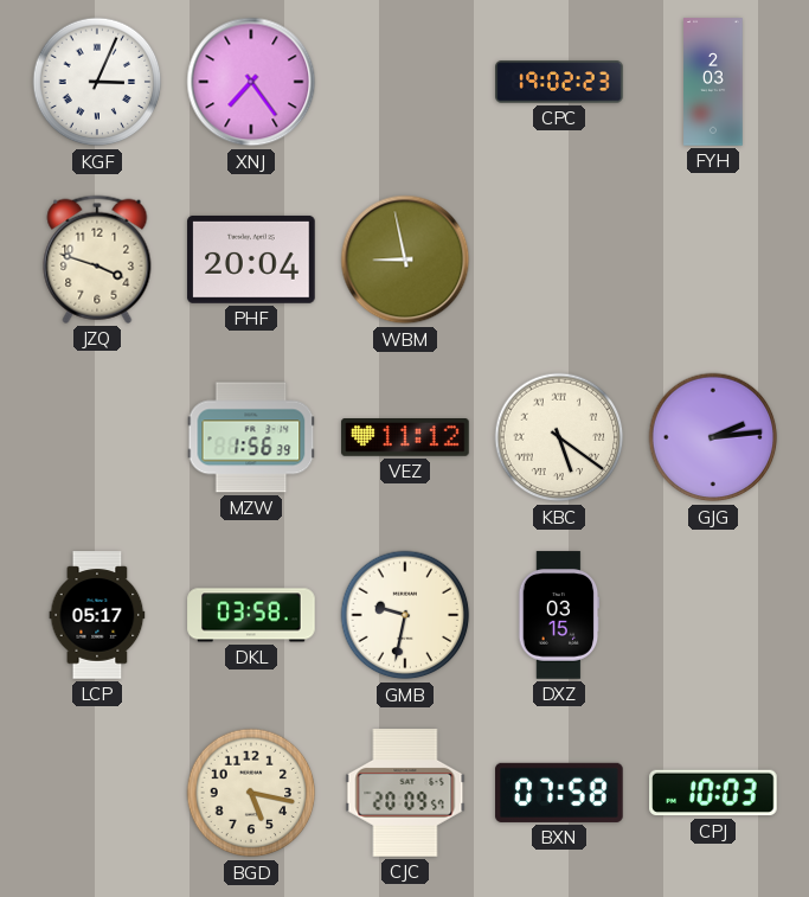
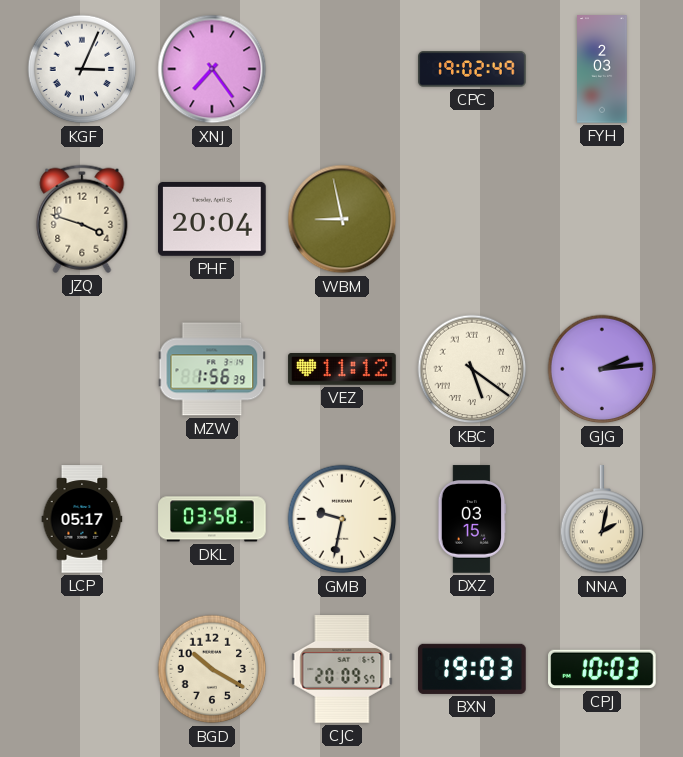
CPC: 19:02:23 -> 19:02:49
NNA: none -> 2:02
BGD: 5:17 -> 10:20
BXN: 07:58 -> 19:03
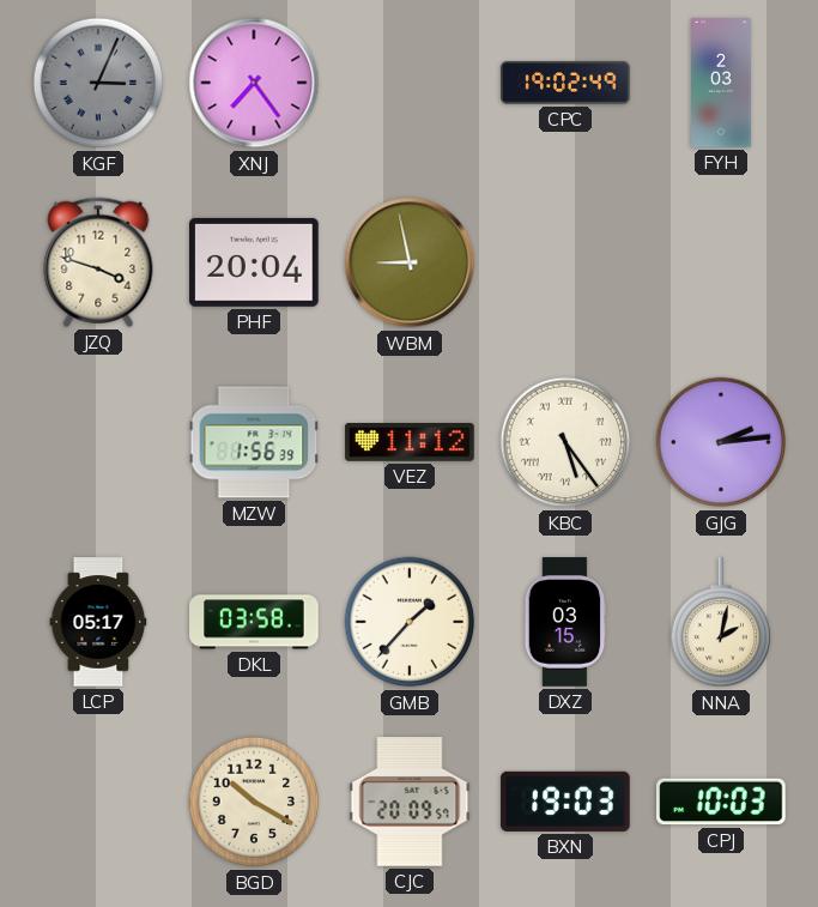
KGF dial: white -> grey
KBC: 5:21 -> 5:24
GMB: 9:32 -> 1:37
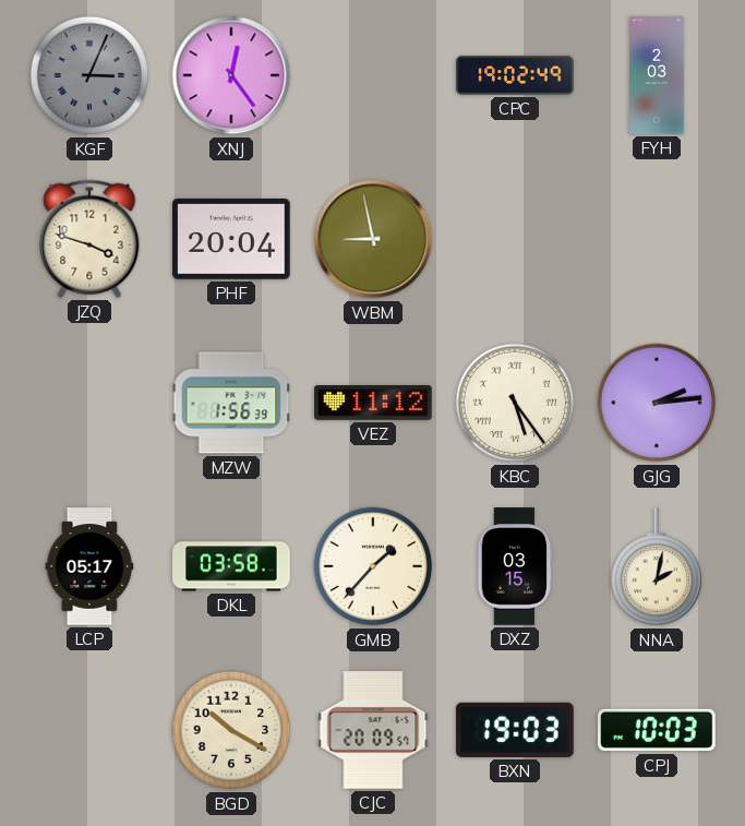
XNJ: 7:24 -> 12:24
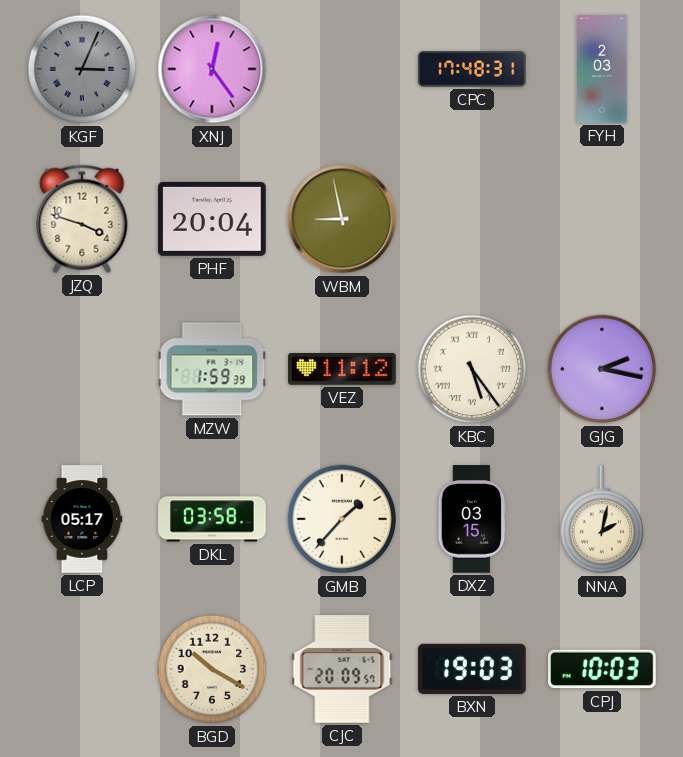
CPC: 19:02 -> 17:48
MZW: 1:56 -> 1:59
GJG: 2:14 -> 2:17
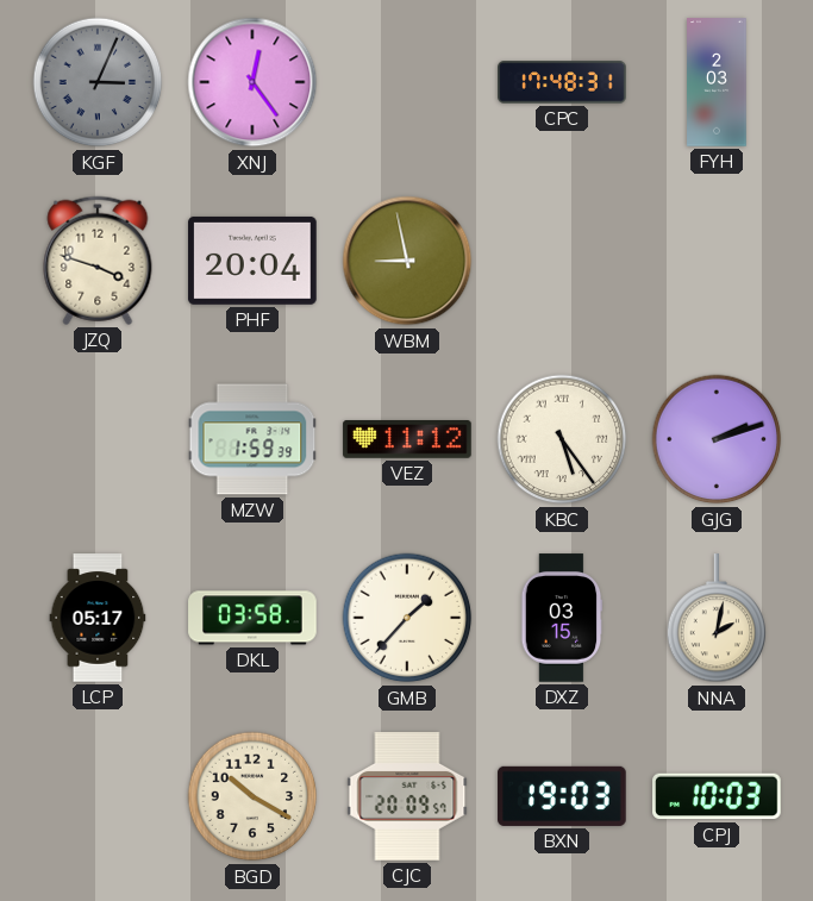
GJG: 2:17 -> 2:12
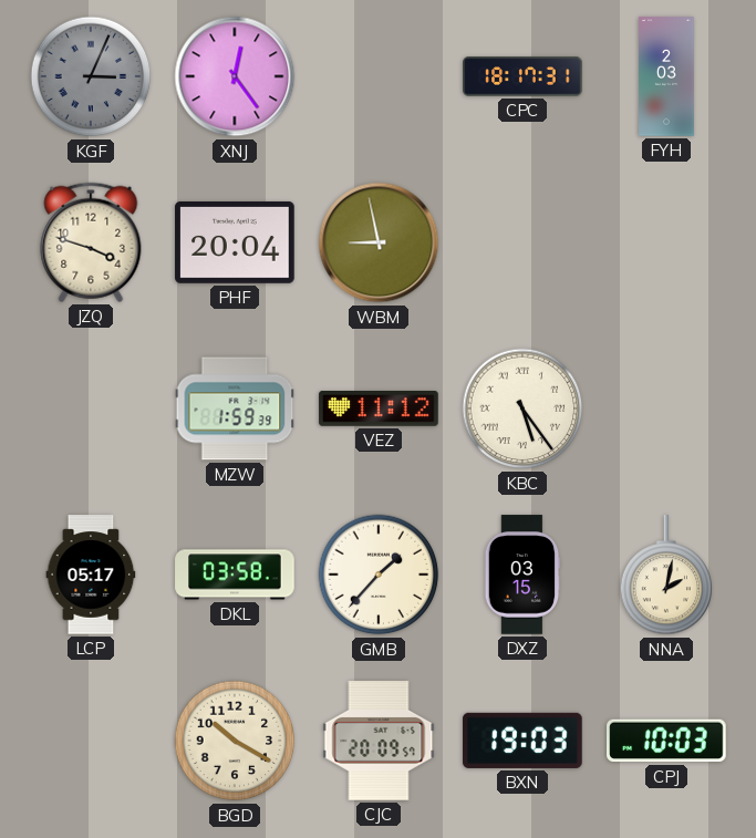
CPC: 17:48 -> 18:17
GJG: 2:12 -> none
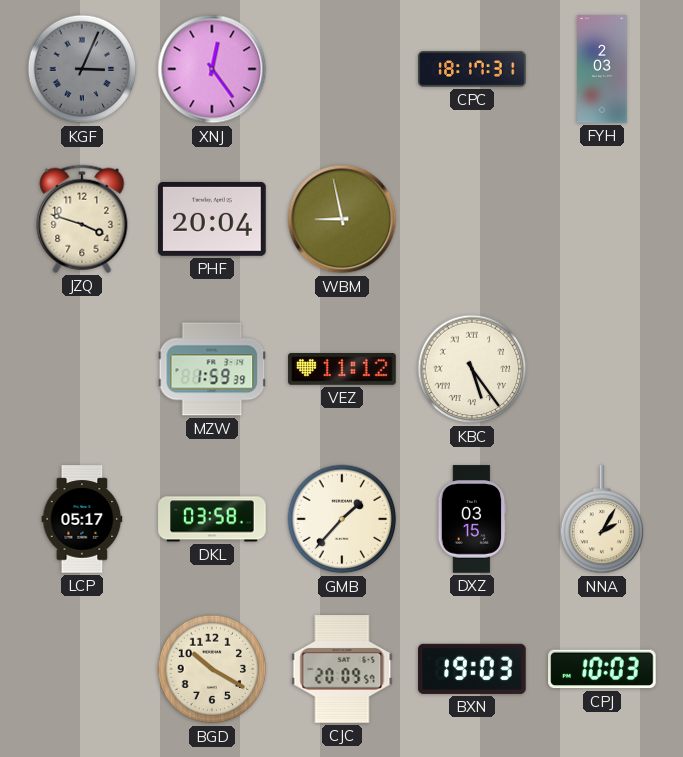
NNA: 2:02 -> 2:05
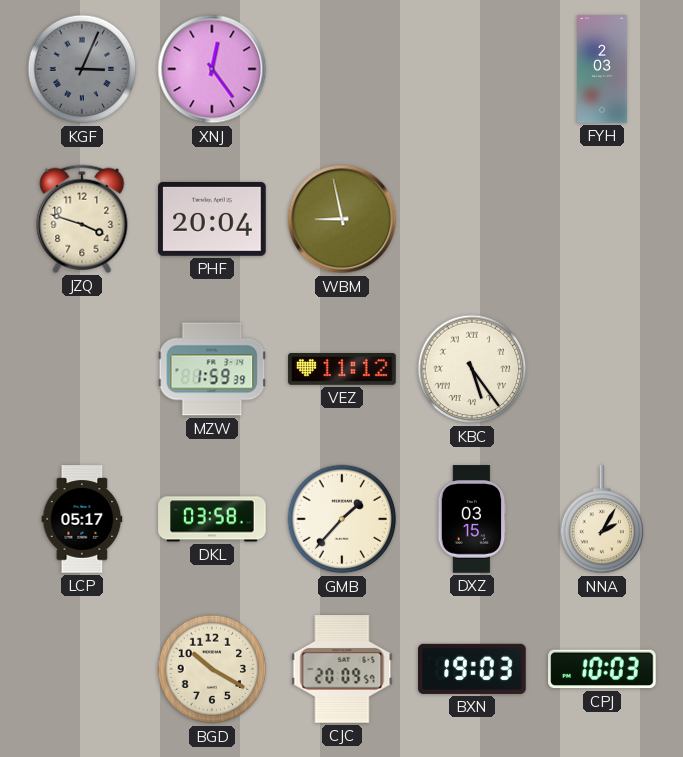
CPC: 18:17 -> none
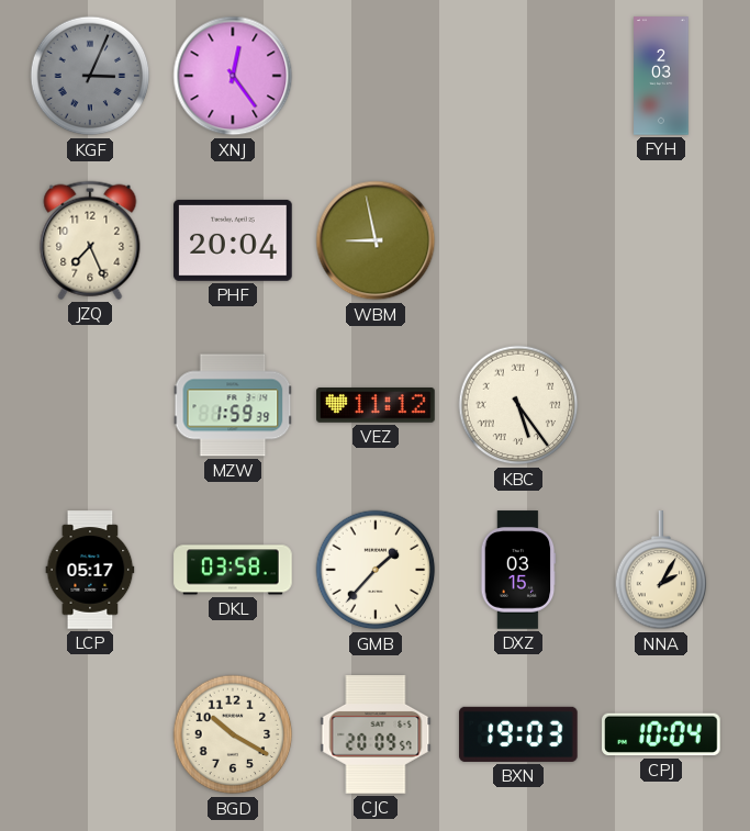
JZQ: 3:48 -> 7:26
CPJ: 10:03 -> 10:04
